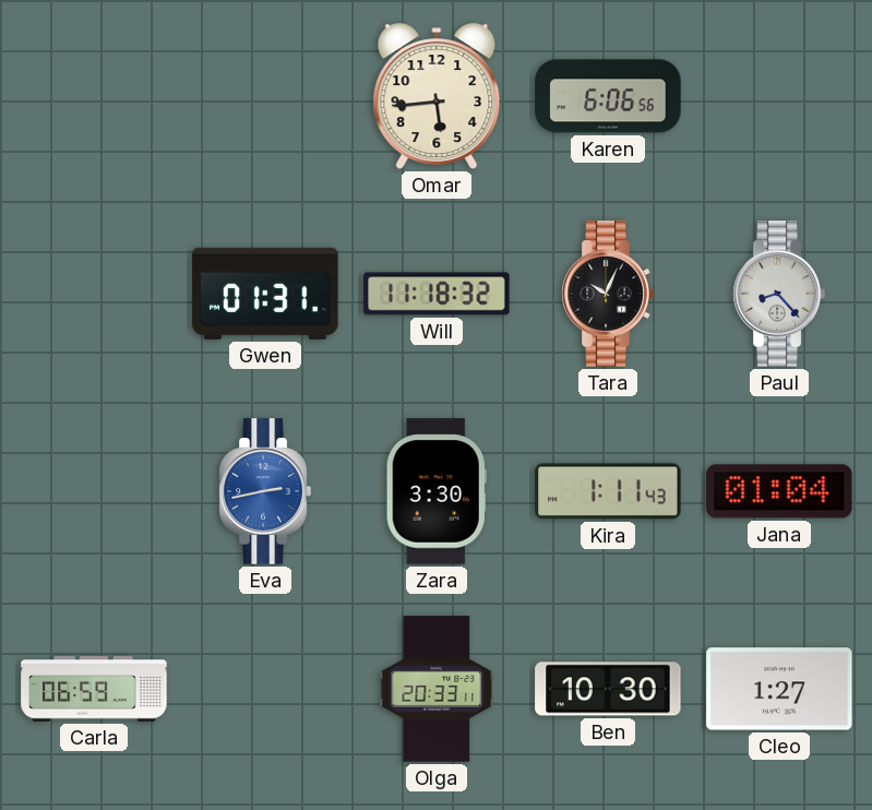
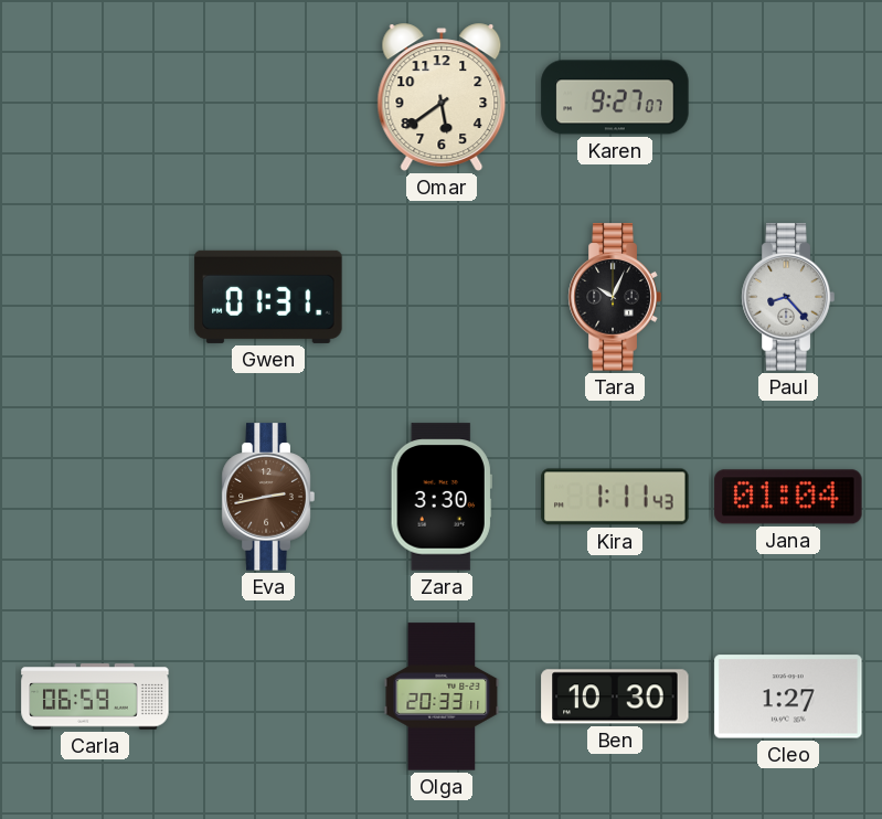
Omar: 5:44 -> 5:39
Karen: 6:06 -> 9:27
Will: 11:18 -> none
Eva dial: blue -> brown
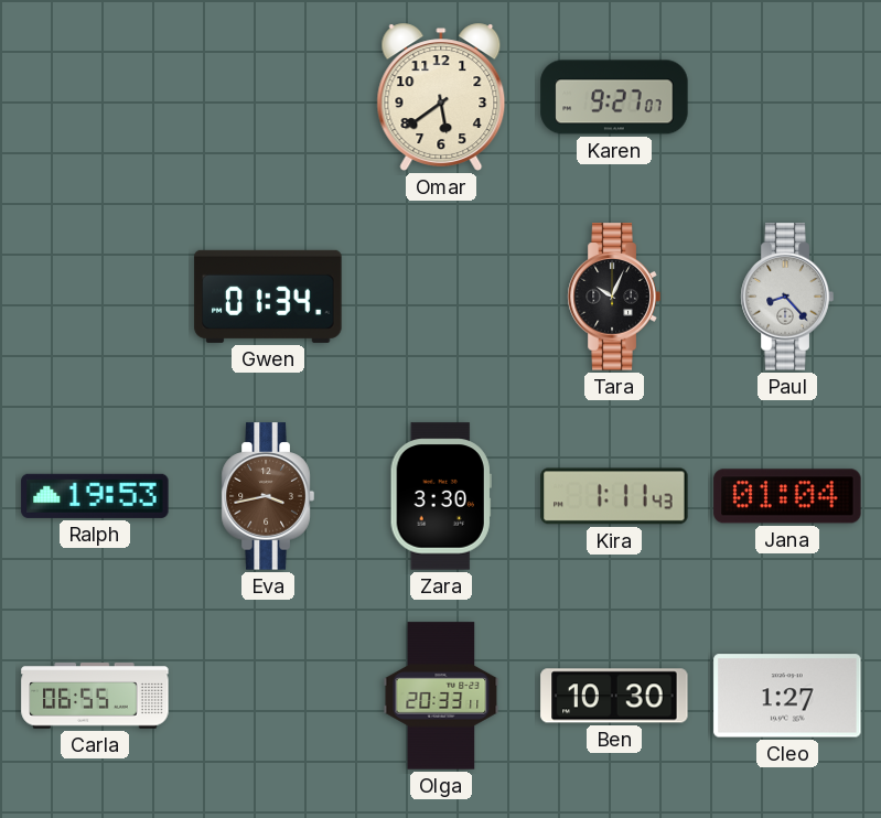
Gwen: 01:31 -> 01:34
Ralph: none -> 19:53
Eva: 2:43 -> 3:43
Carla: 06:59 -> 06:55
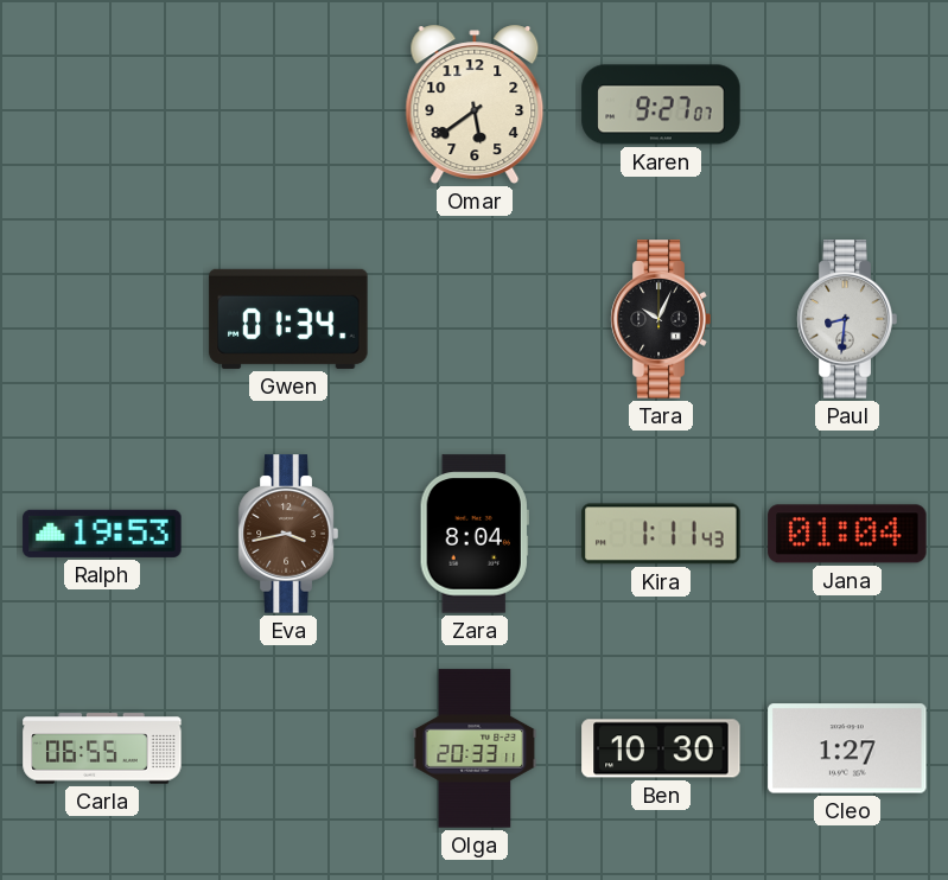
Paul: 8:23 -> 8:31
Zara: 3:30 -> 8:04
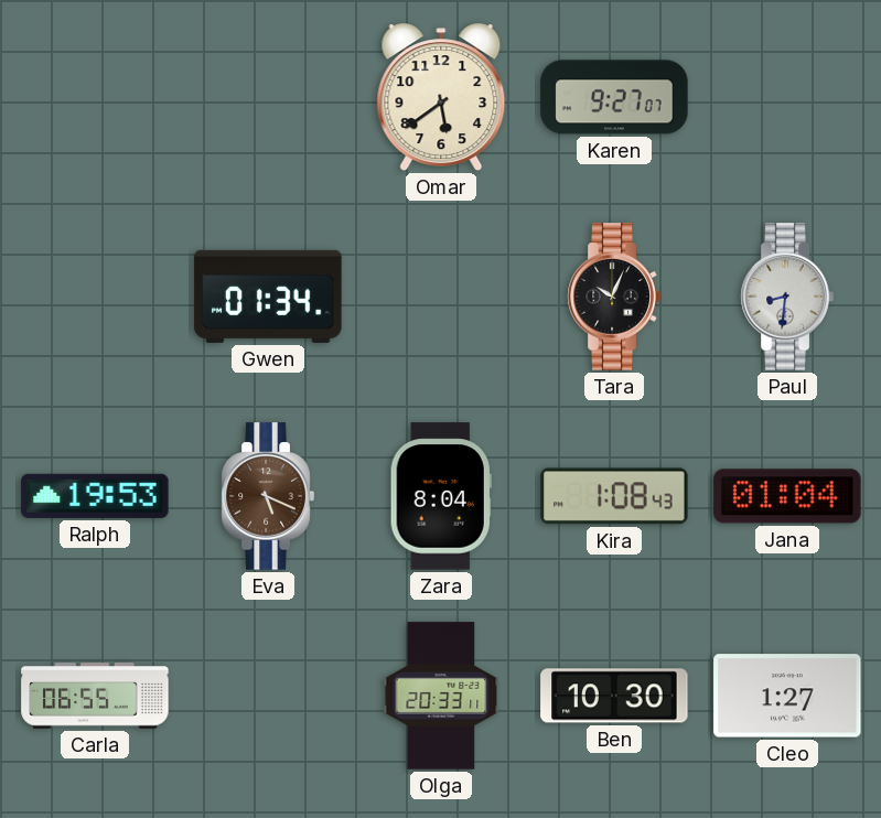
Eva: 3:43 -> 5:19
Kira: 1:11 -> 1:08
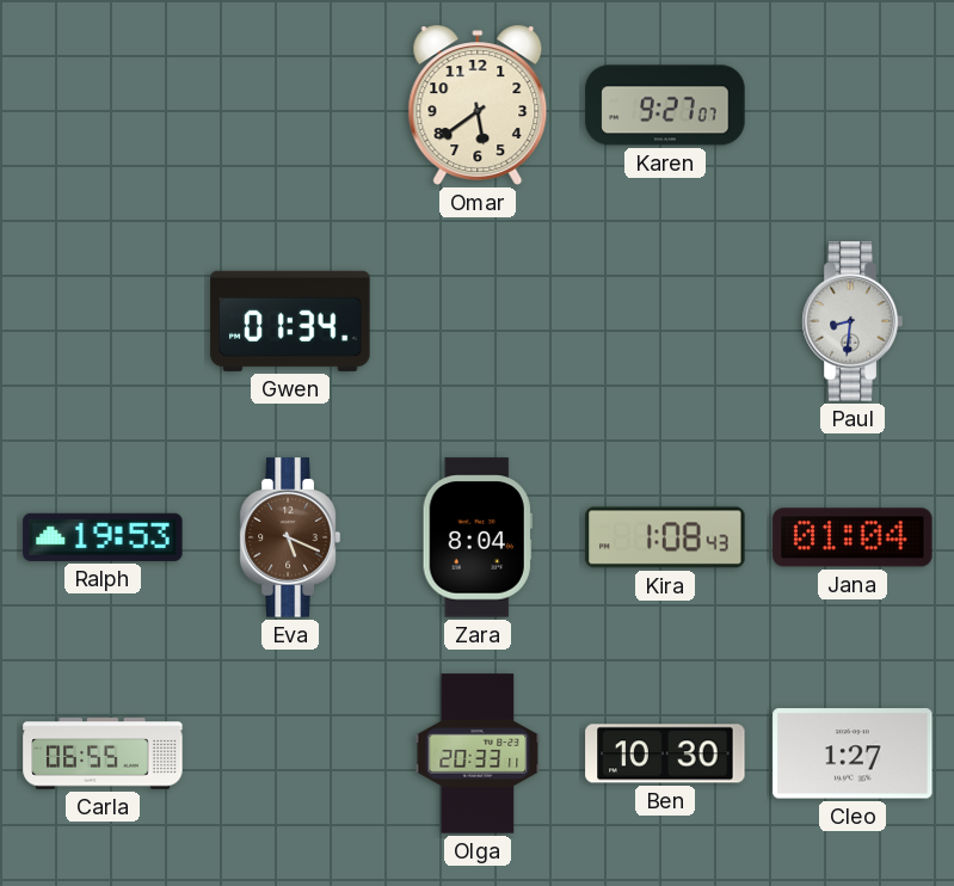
Tara: 10:04 -> none
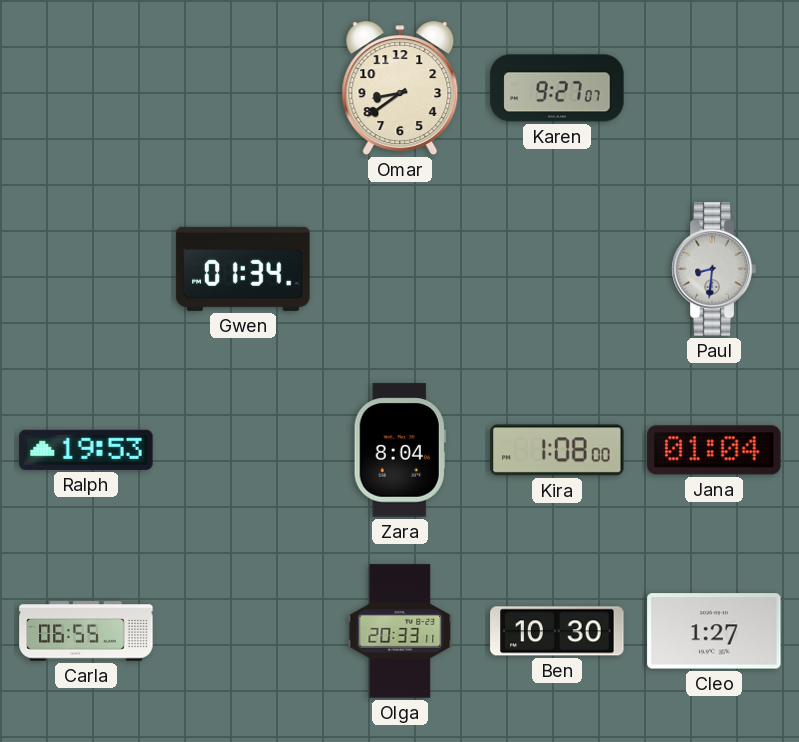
Omar: 5:39 -> 8:39
Eva: 5:19 -> none
Kira: 1:08:43 -> 1:08:00
